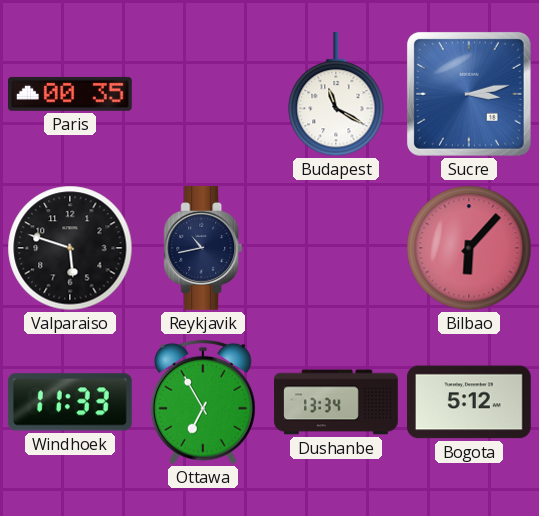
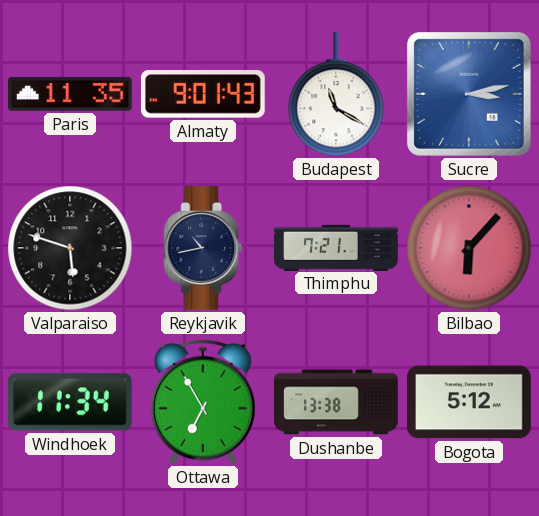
Paris: 00:35 -> 11:35
Almaty: none -> 9:01
Thimphu: none -> 7:21
Windhoek: 11:33 -> 11:34
Dushanbe: 13:34 -> 13:38
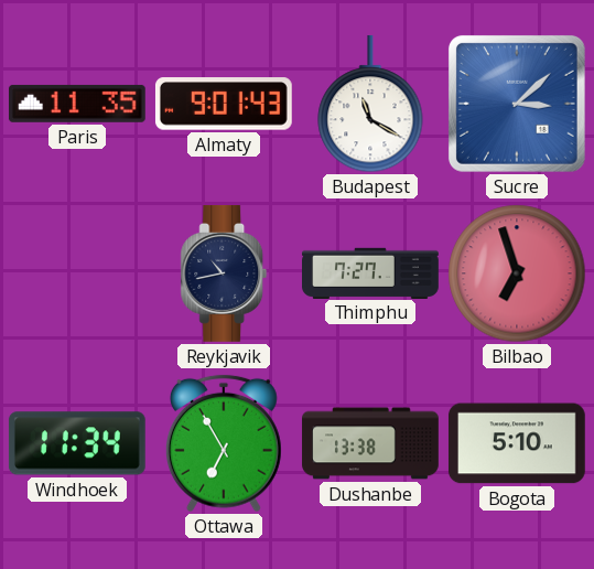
Sucre: 3:13 -> 3:08
Valparaiso: 5:48 -> none
Thimphu: 7:21 -> 7:27
Bilbao: 6:07 -> 6:57
Bogota: 5:12 -> 5:10
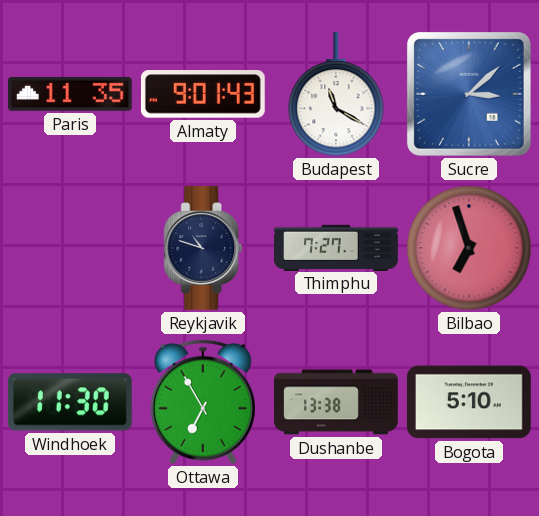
Reykjavik: 10:43 -> 10:48
Windhoek: 11:34 -> 11:30
